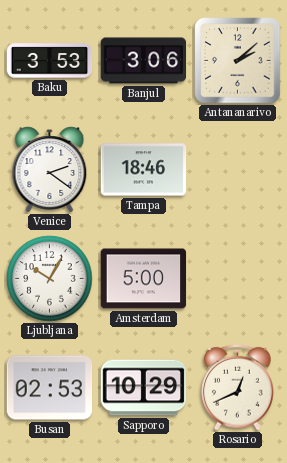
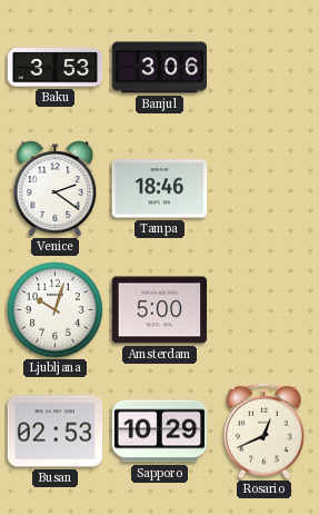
Antananarivo: 2:08 -> none
Ljubljana: 10:05 -> 10:03
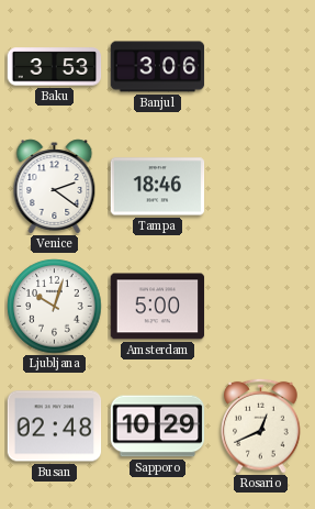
Busan: 02:53 -> 02:48
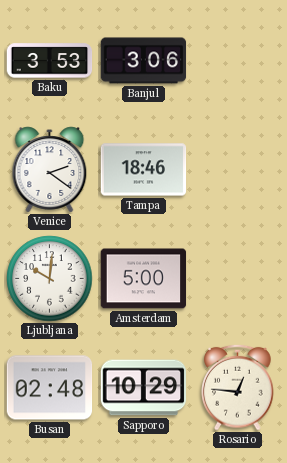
Ljubljana: 10:03 -> 10:01
Rosario: 12:41 -> 12:46
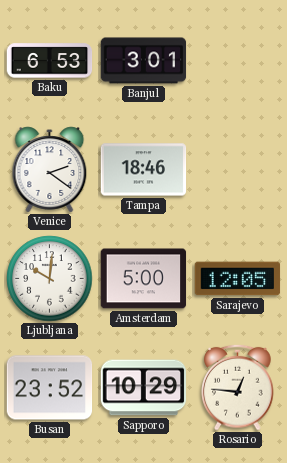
Baku: 3:53 -> 6:53
Banjul: 3:06 -> 3:01
Sarajevo: none -> 12:05
Busan: 02:48 -> 23:52
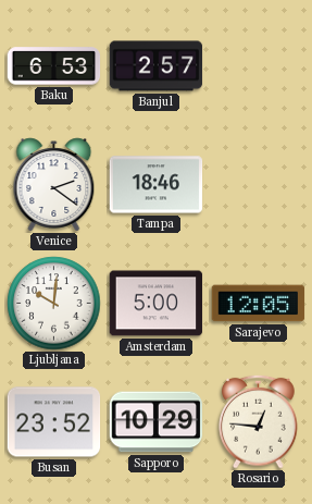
Banjul: 3:01 -> 2:57
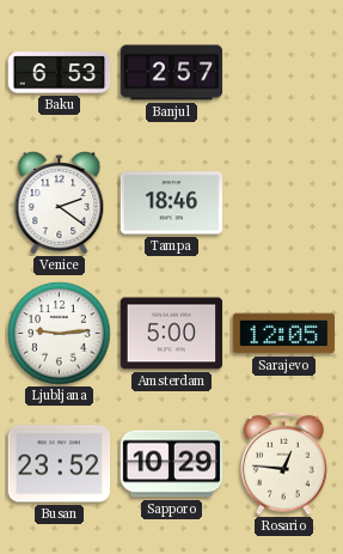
Ljubljana: 10:01 -> 9:14
